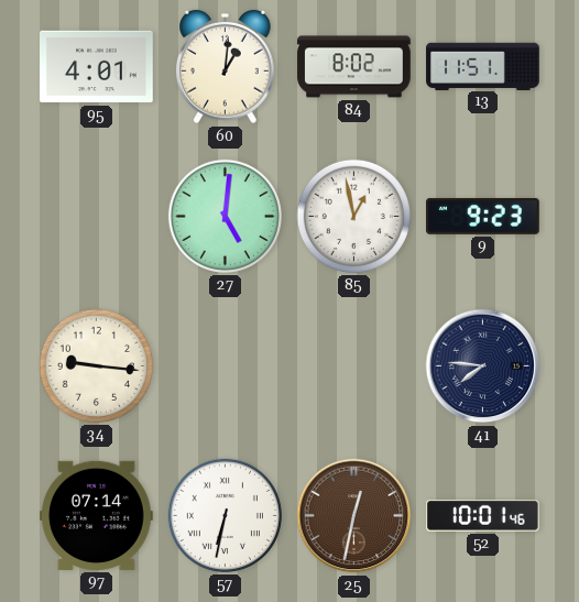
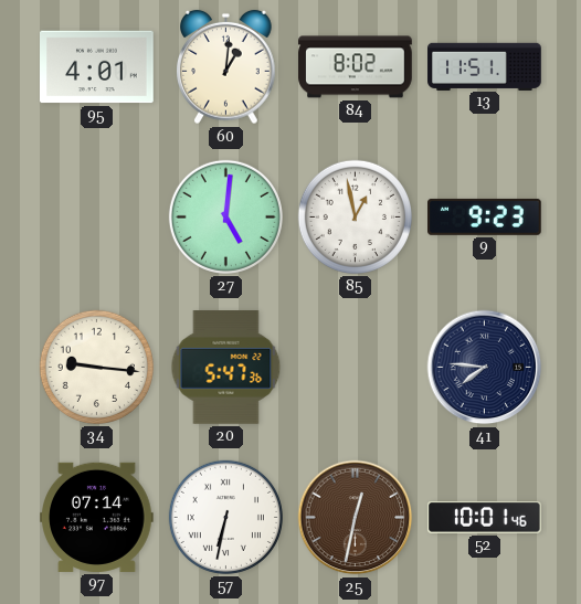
20: none -> 5:47
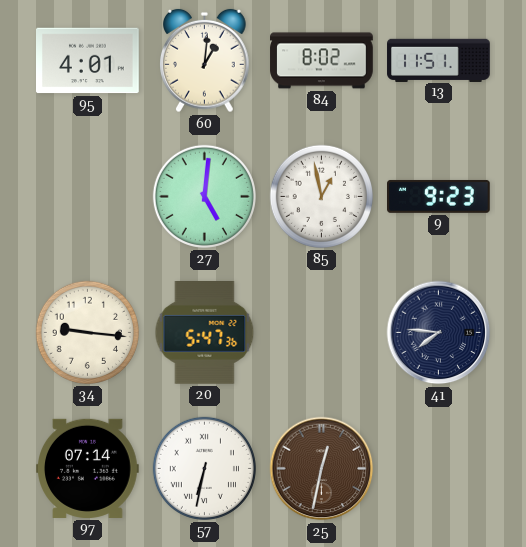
52: 10:01 -> none
